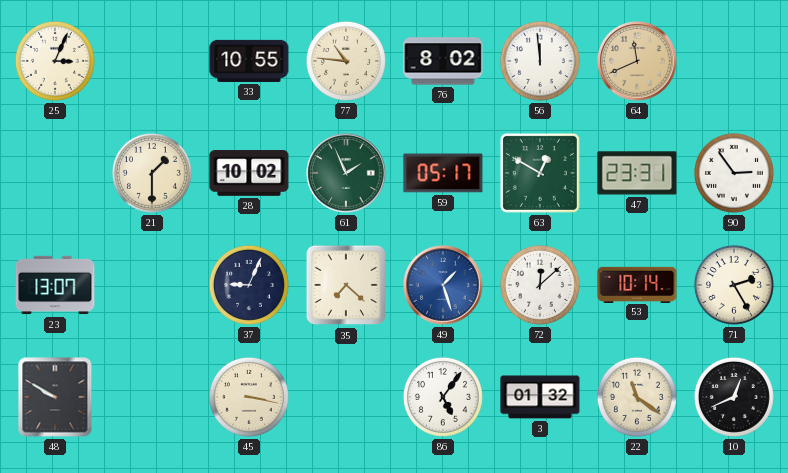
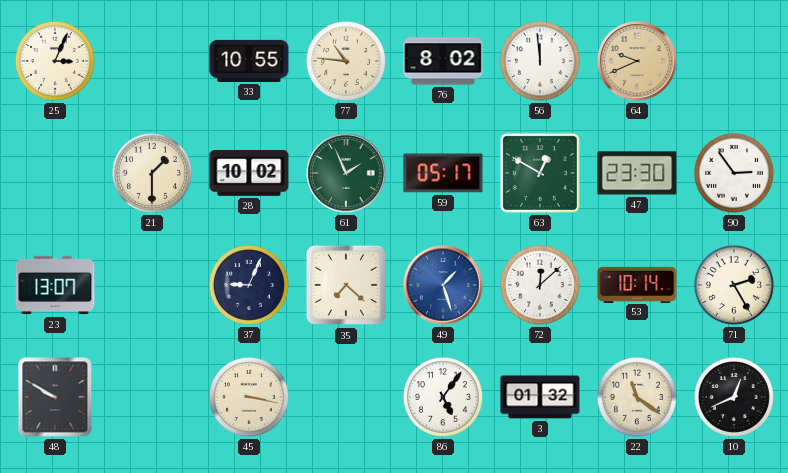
64: 11:41 -> 9:41
47: 23:31 -> 23:30
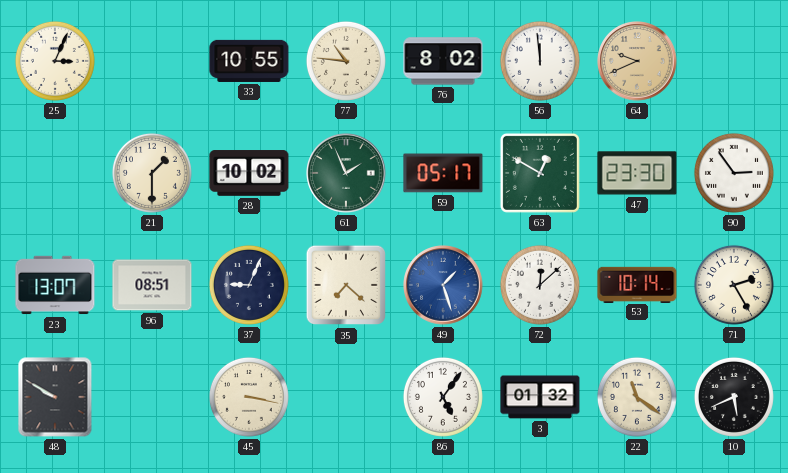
96: none -> 08:51
10: 12:41 -> 5:41
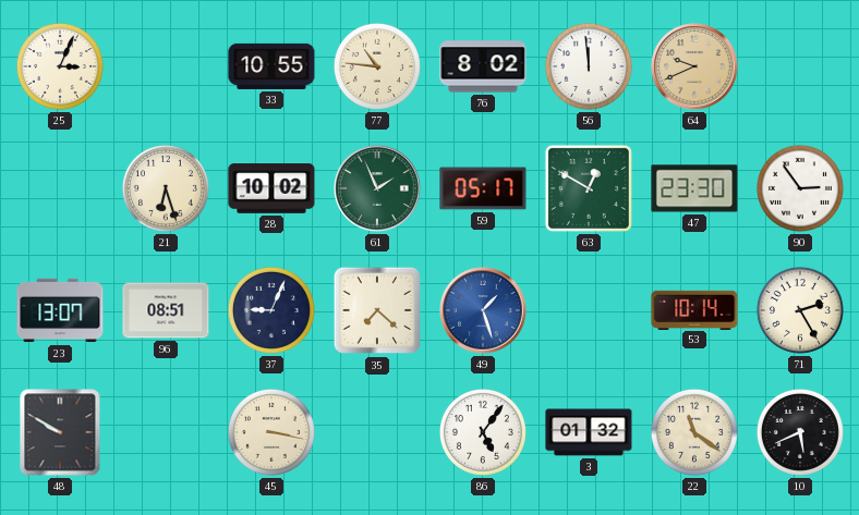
21: 1:30 -> 6:27
72: 12:08 -> none
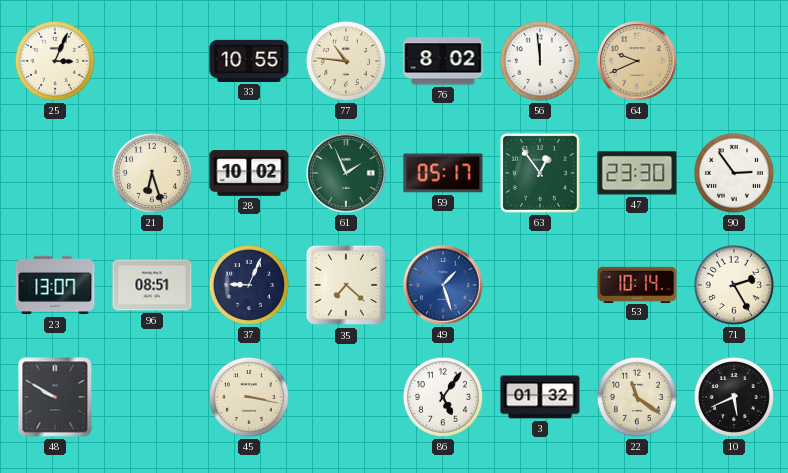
63: 12:50 -> 12:54
